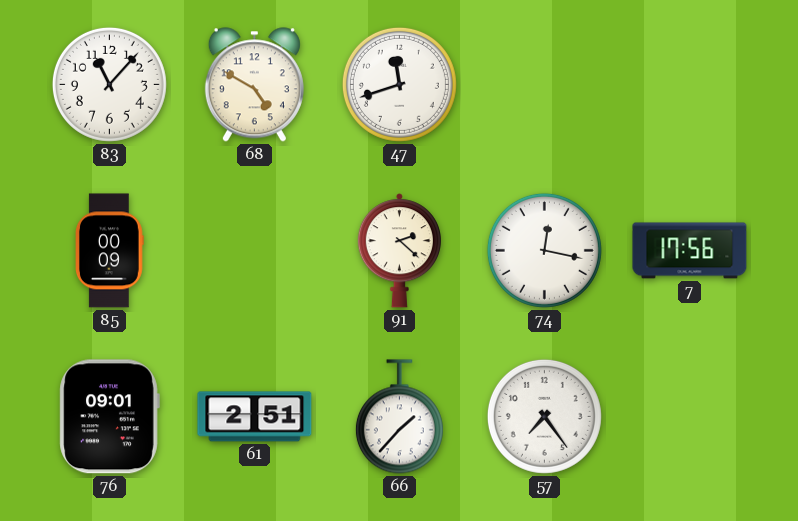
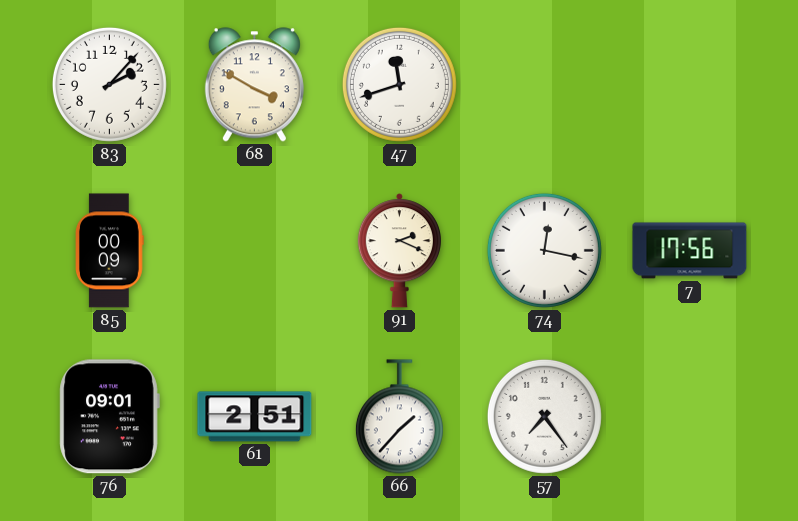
83: 11:07 -> 2:07
68: 4:50 -> 3:50
91: 2:22 -> 2:19
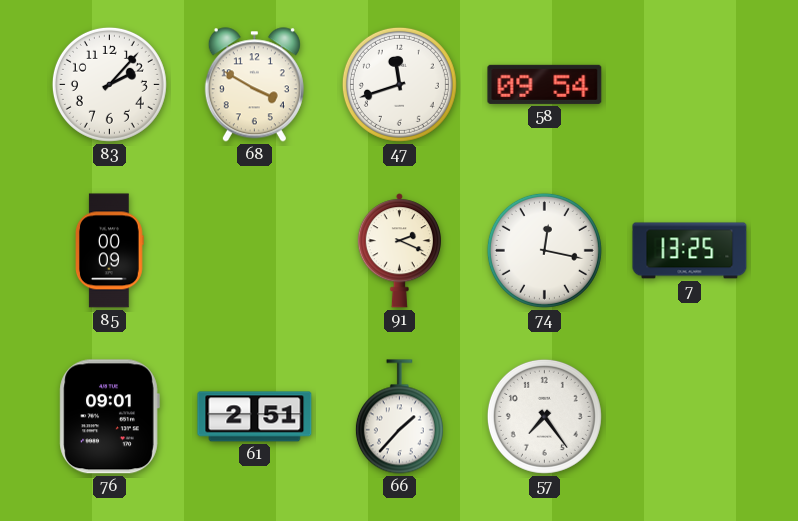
58: none -> 09:54
7: 17:56 -> 13:25
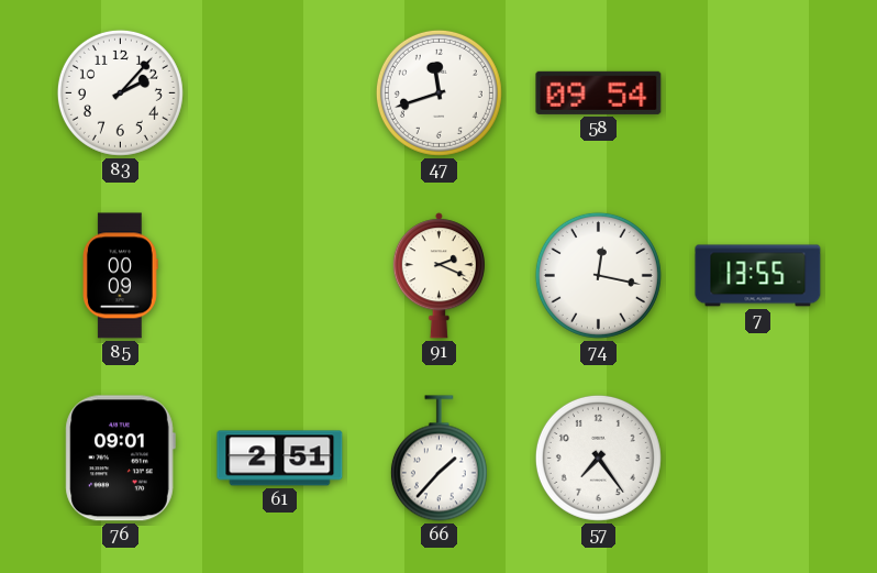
68: 3:50 -> none
7: 13:25 -> 13:55
